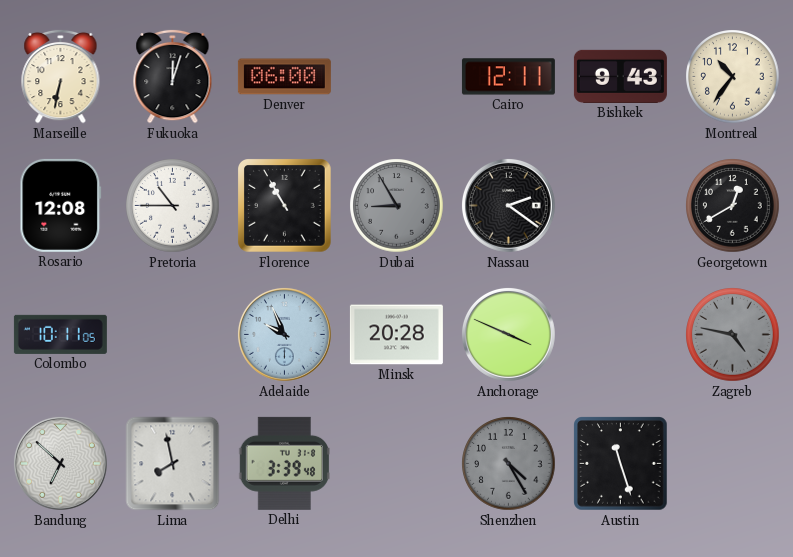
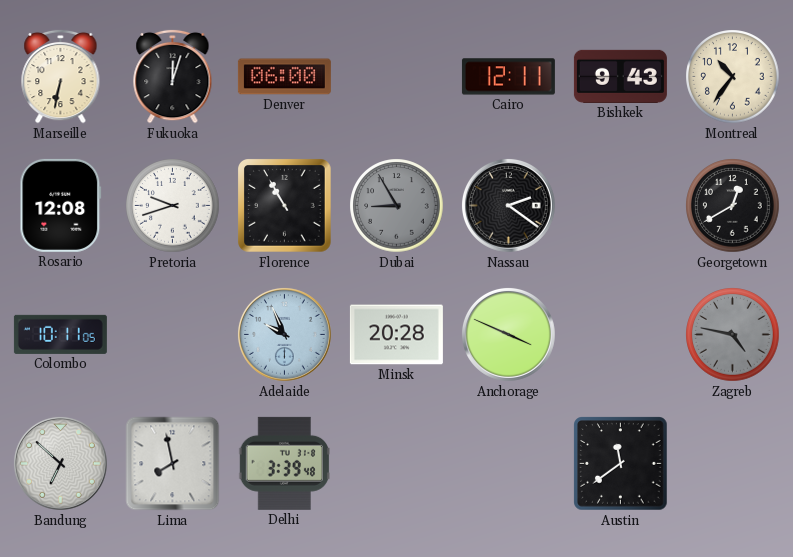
Pretoria: 10:45 -> 9:42
Shenzhen: 4:25 -> none
Austin: 11:27 -> 11:39
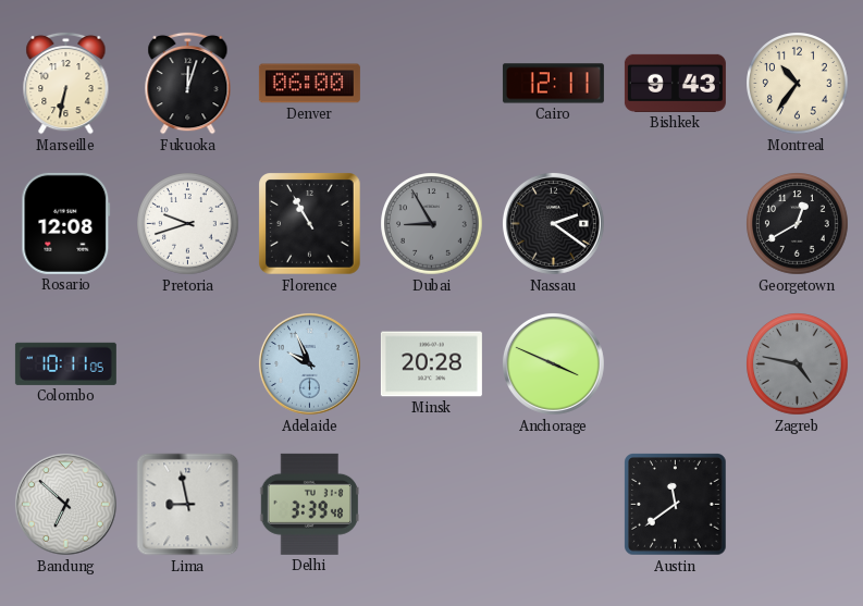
Lima: 7:58 -> 8:58
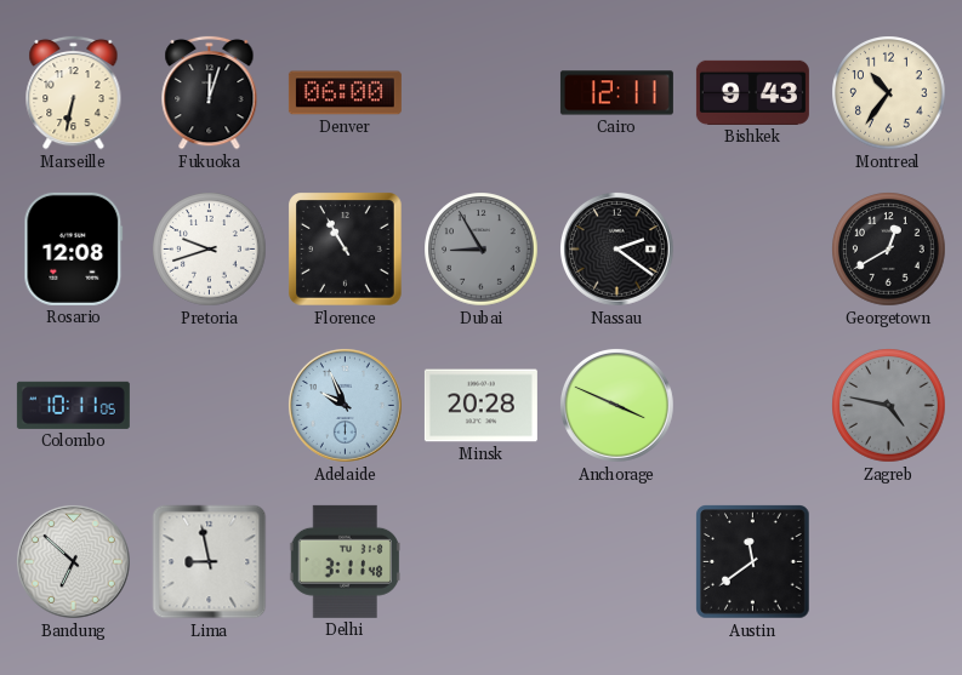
Delhi: 3:39 -> 3:11
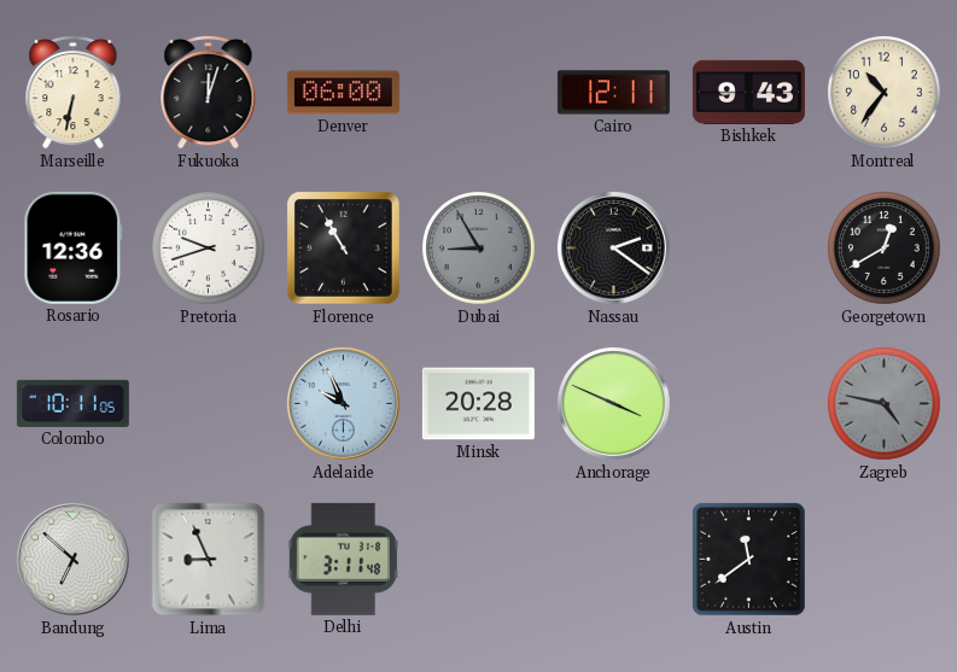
Rosario: 12:08 -> 12:36
Lima: 8:58 -> 8:56
